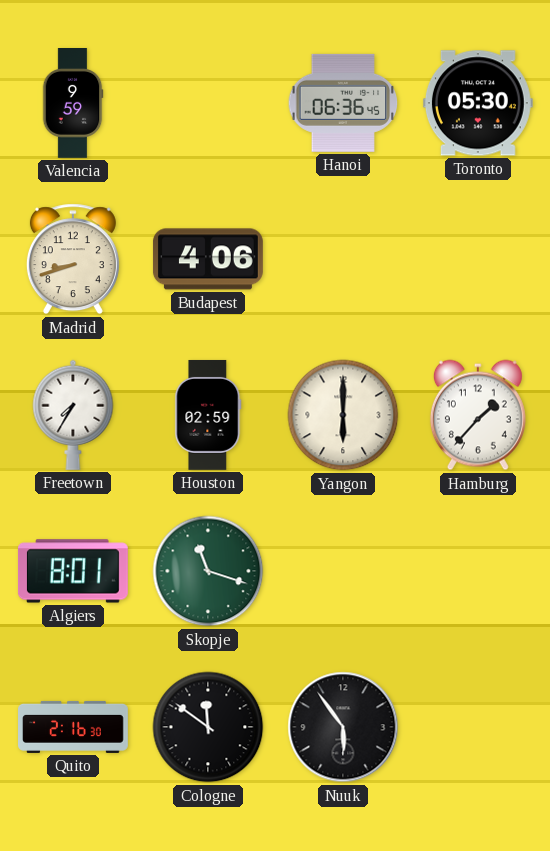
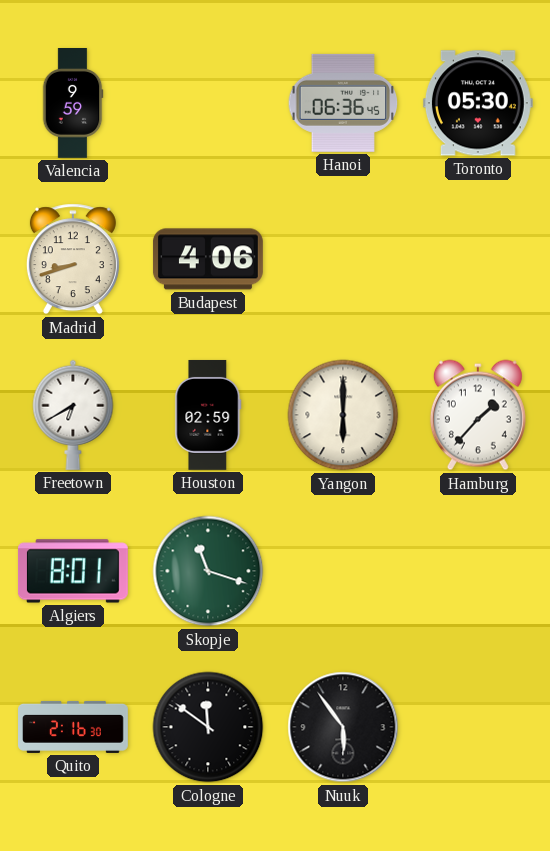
Freetown: 7:35 -> 6:40
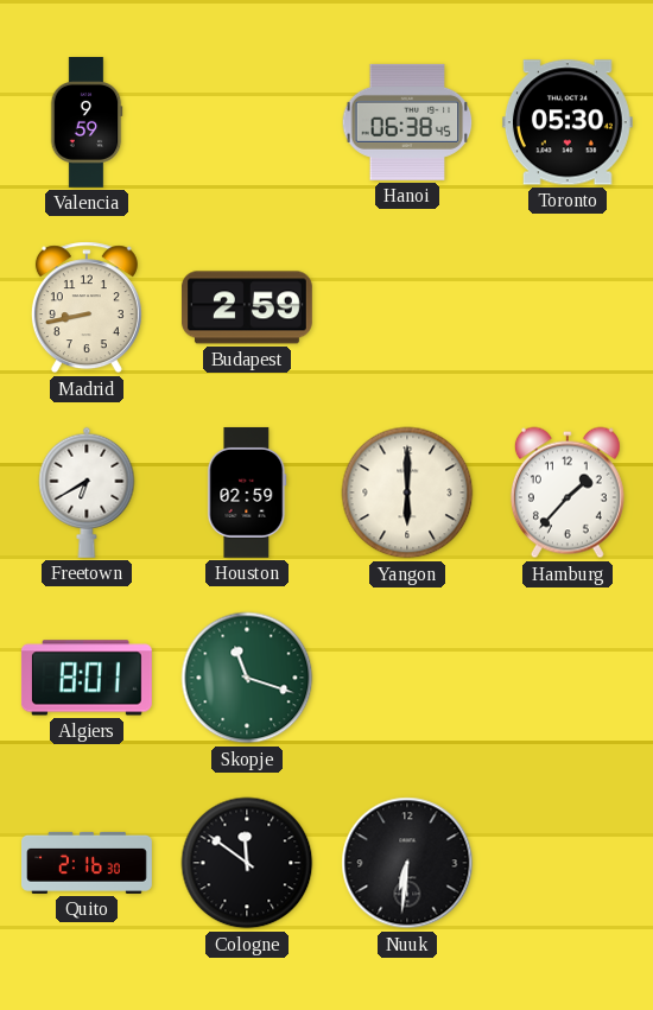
Hanoi: 06:36 -> 06:38
Madrid: 8:42 -> 8:43
Budapest: 4:06 -> 2:59
Nuuk: 5:54 -> 6:31
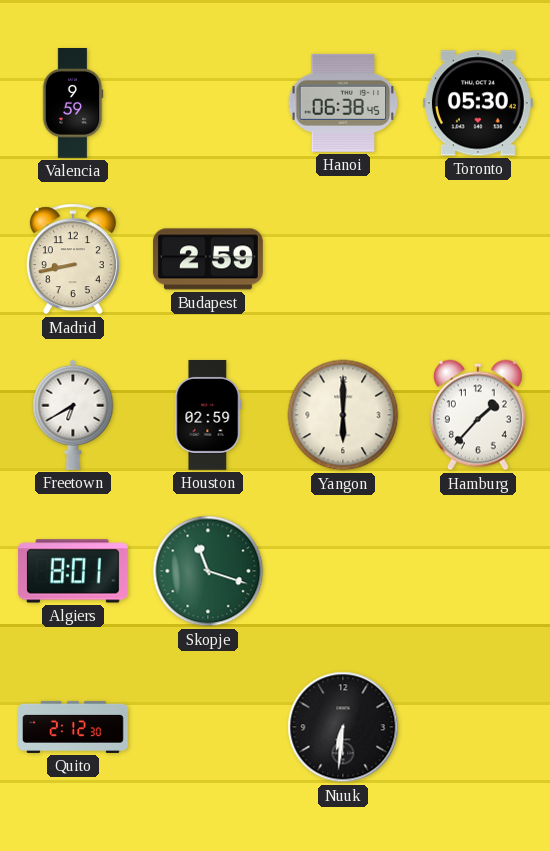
Quito: 2:16 -> 2:12
Cologne: 11:51 -> none
